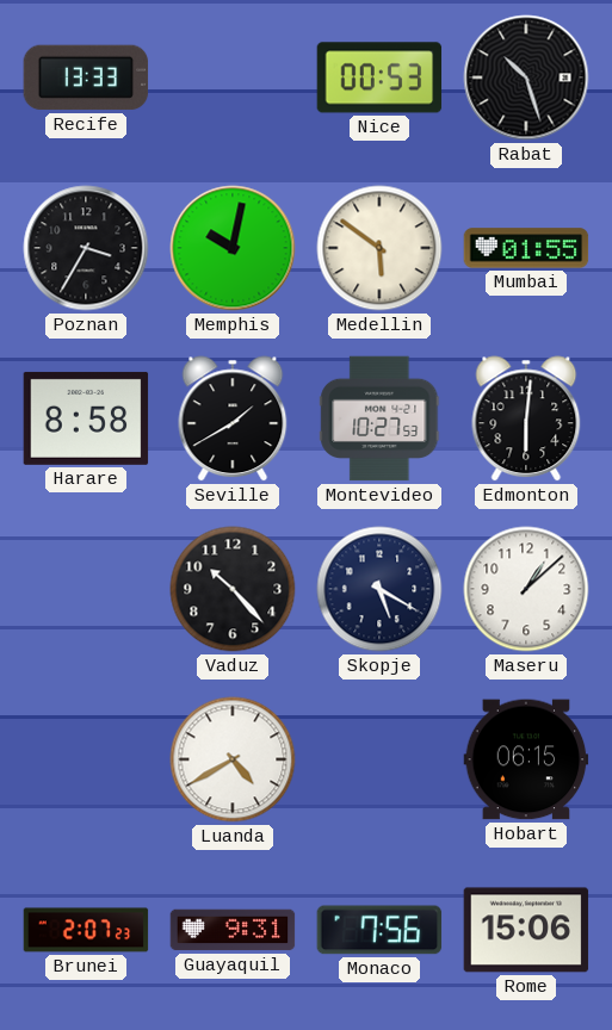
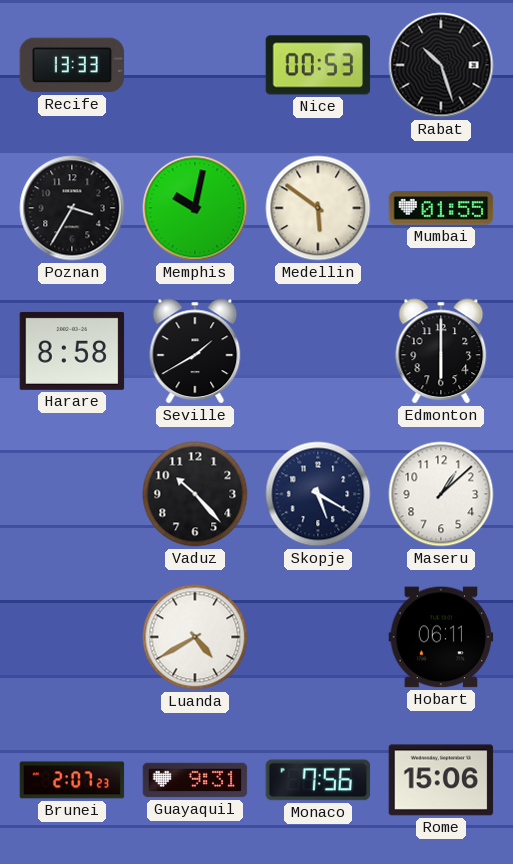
Montevideo: 10:27 -> none
Edmonton: 6:01 -> 6:00
Hobart: 06:15 -> 06:11
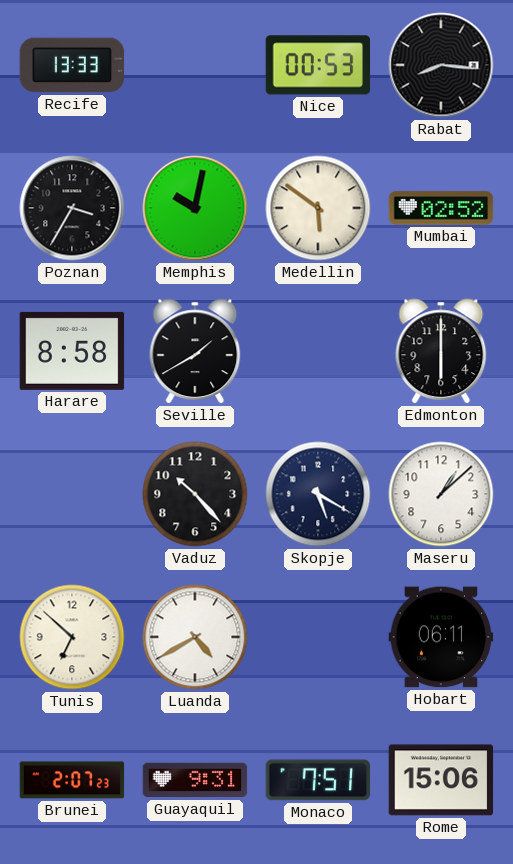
Rabat: 10:27 -> 8:16
Mumbai: 01:55 -> 02:52
Tunis: none -> 6:52
Monaco: 7:56 -> 7:51
